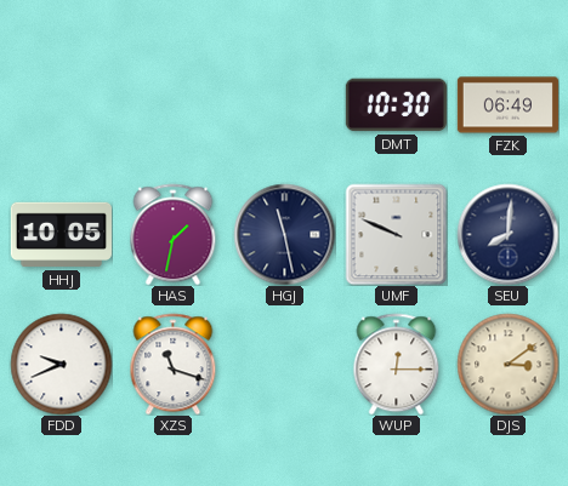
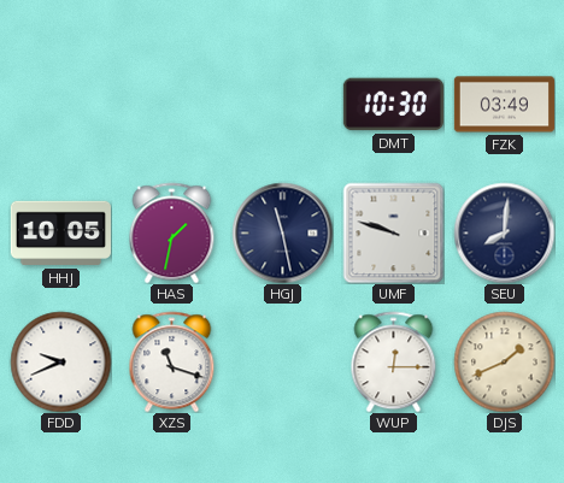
FZK: 06:49 -> 03:49
UMF: 9:49 -> 9:48
DJS: 3:09 -> 1:41
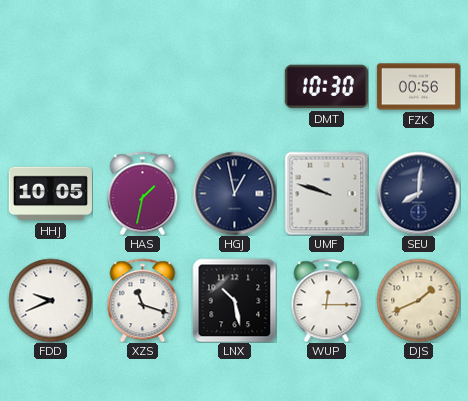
FZK: 03:49 -> 00:56
HGJ: 11:28 -> 12:58
LNX: none -> 10:28
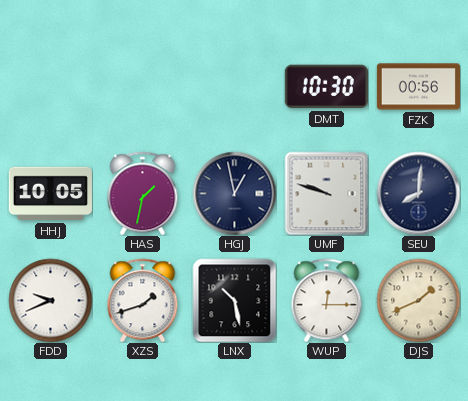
XZS: 11:18 -> 1:42
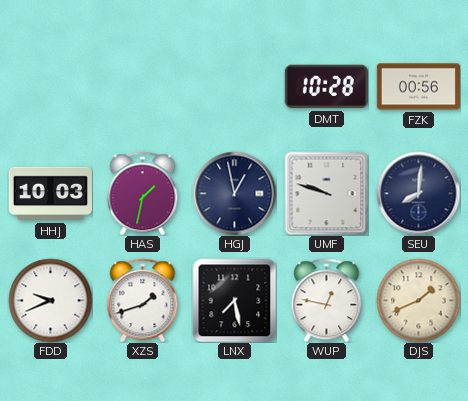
DMT: 10:30 -> 10:28
HHJ: 10:05 -> 10:03
LNX: 10:28 -> 7:28
WUP: 12:15 -> 12:47
